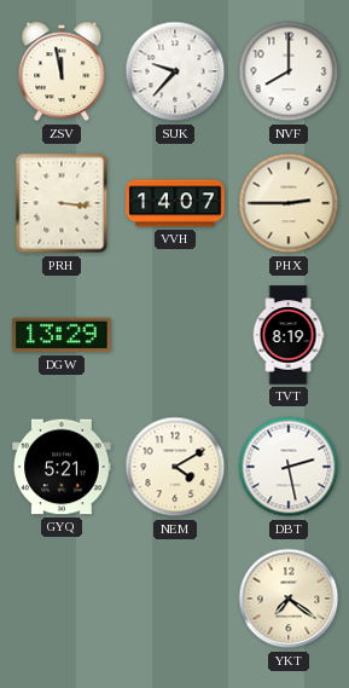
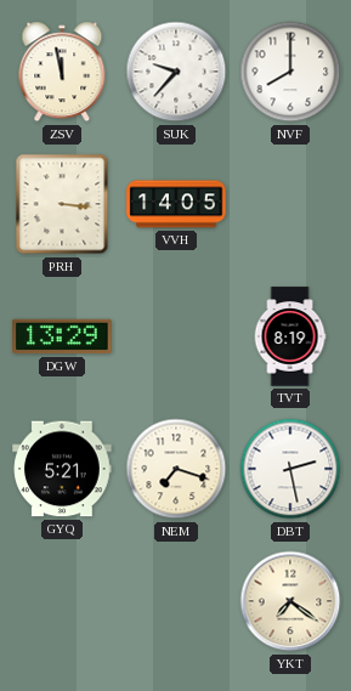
VVH: 14:07 -> 14:05
PHX: 2:45 -> none
NEM: 4:10 -> 7:18
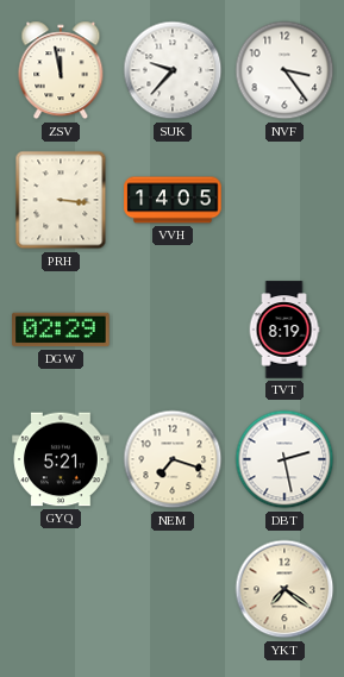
NVF: 8:00 -> 3:24
DGW: 13:29 -> 02:29
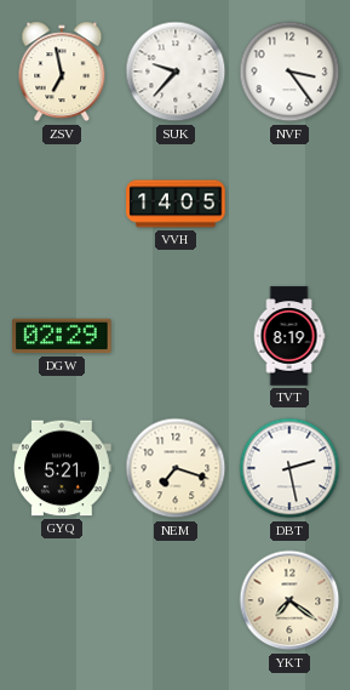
ZSV: 11:58 -> 6:58
PRH: 3:16 -> none
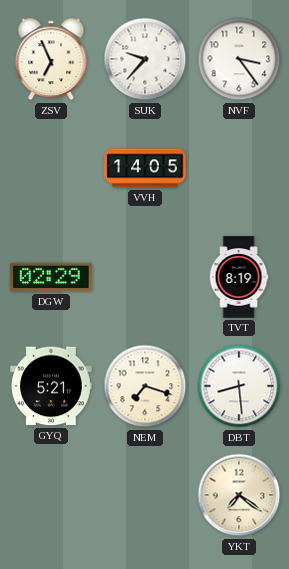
ZSV: 6:58 -> 6:56
DBT: 2:28 -> 8:29
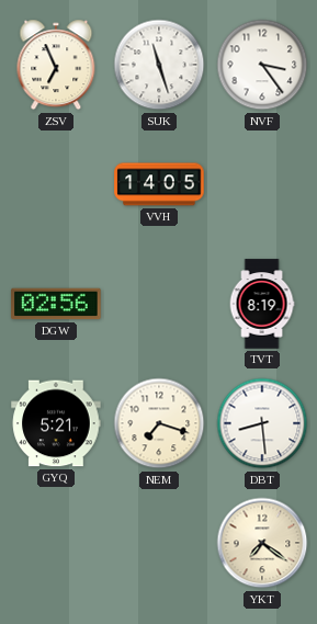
SUK: 9:37 -> 11:27
DGW: 02:29 -> 02:56
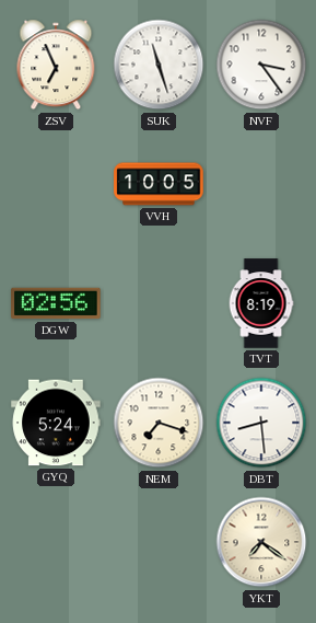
VVH: 14:05 -> 10:05
GYQ: 5:21 -> 5:24
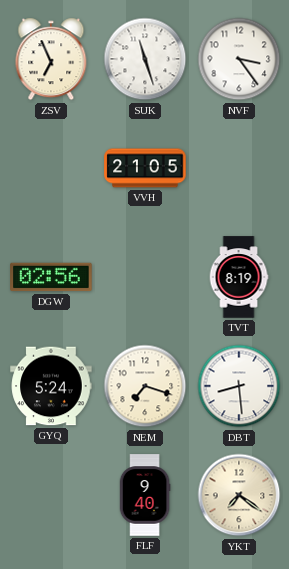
VVH: 10:05 -> 21:05
FLF: none -> 9:40
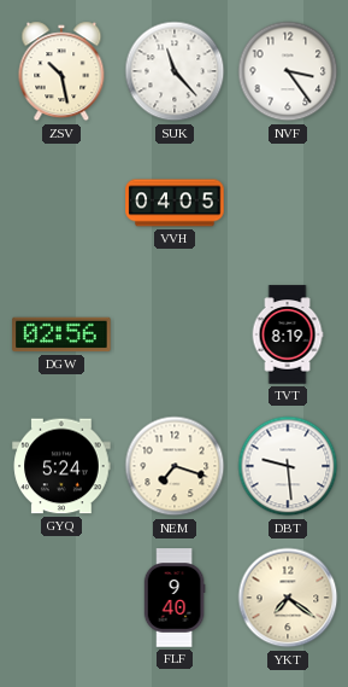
ZSV: 6:56 -> 10:28
SUK: 11:27 -> 11:23
VVH: 21:05 -> 04:05
DBT: 8:29 -> 9:29
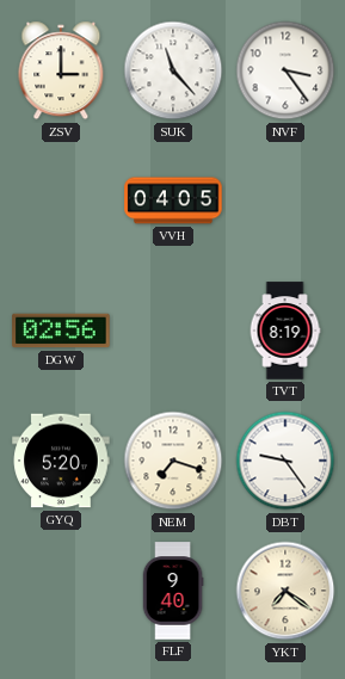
ZSV: 10:28 -> 3:00
GYQ: 5:24 -> 5:20
DBT: 9:29 -> 9:24
